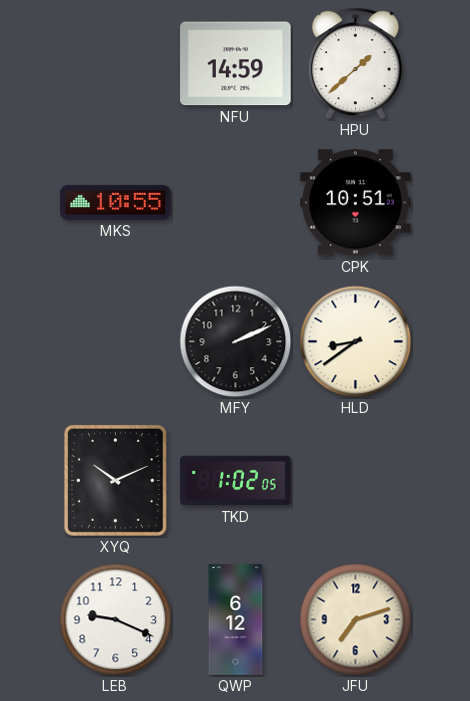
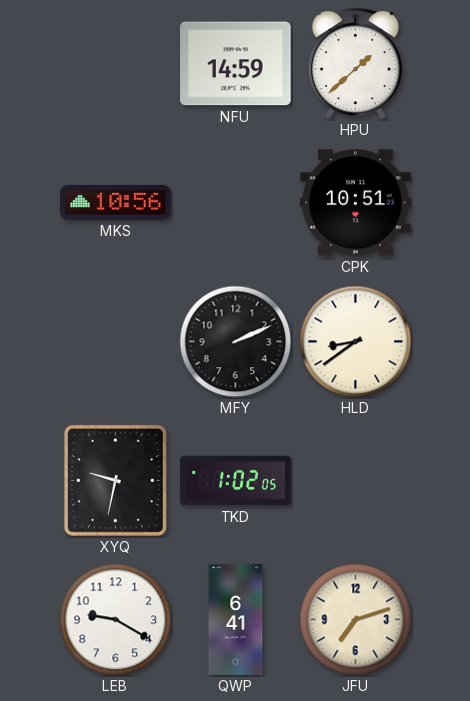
MKS: 10:55 -> 10:56
XYQ: 10:11 -> 9:32
LEB: 9:19 -> 9:20
QWP: 6:12 -> 6:41
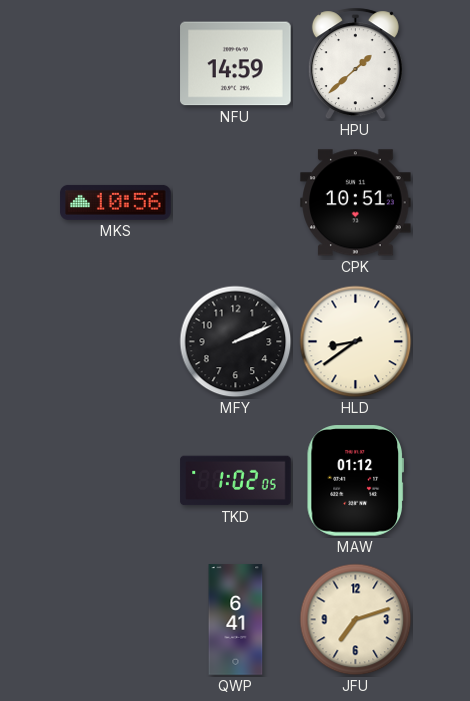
XYQ: 9:32 -> none
MAW: none -> 01:12
LEB: 9:20 -> none
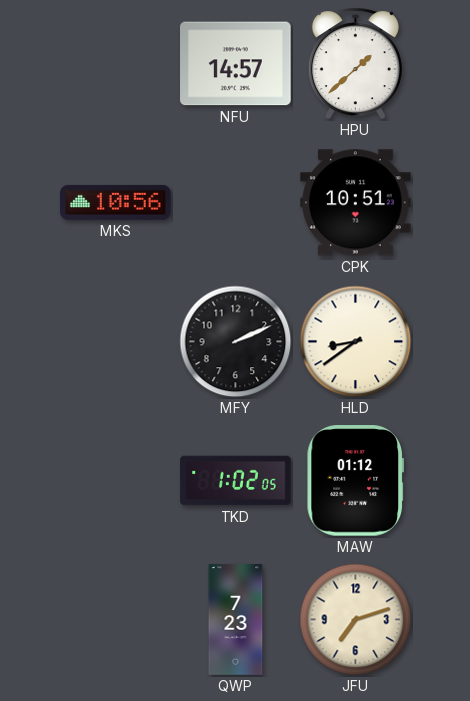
NFU: 14:59 -> 14:57
QWP: 6:41 -> 7:23
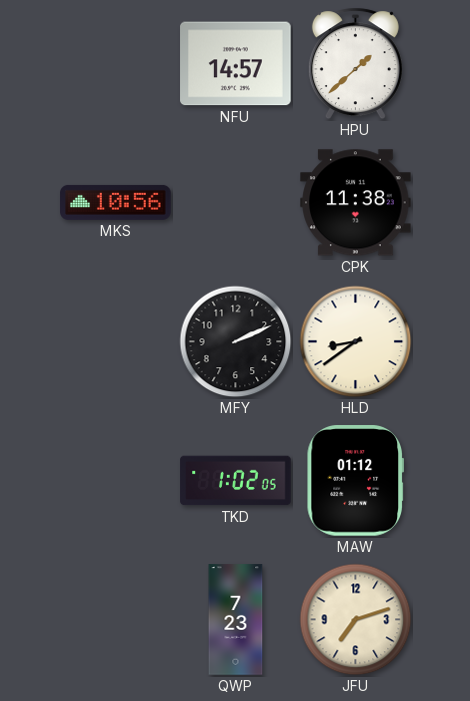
CPK: 10:51 -> 11:38
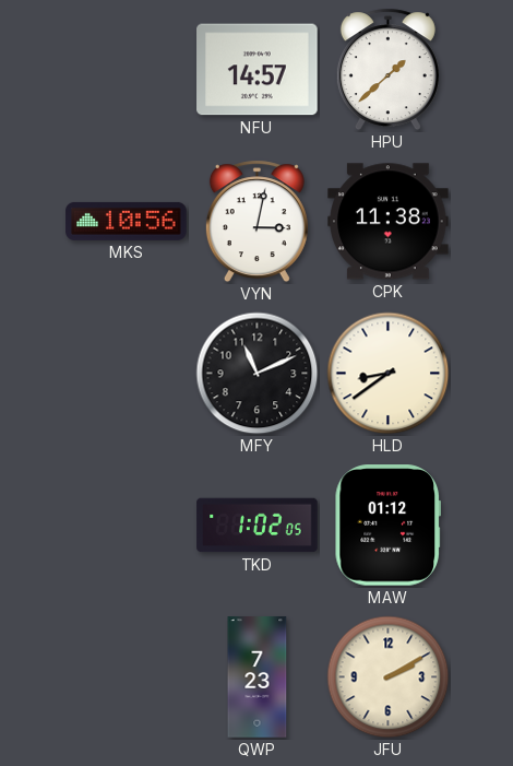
VYN: none -> 3:02
MFY: 2:11 -> 11:11
JFU: 7:12 -> 2:10
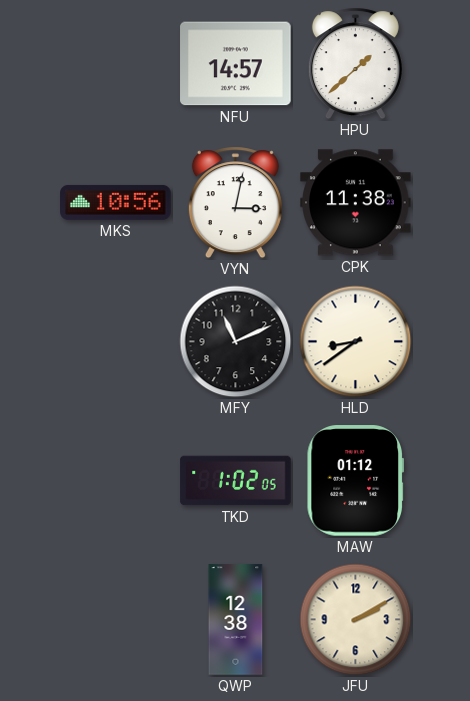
QWP: 7:23 -> 12:38
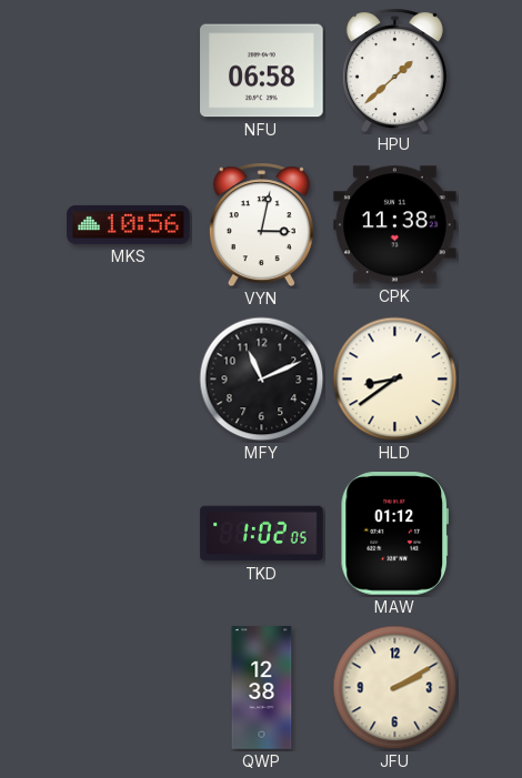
NFU: 14:57 -> 06:58
